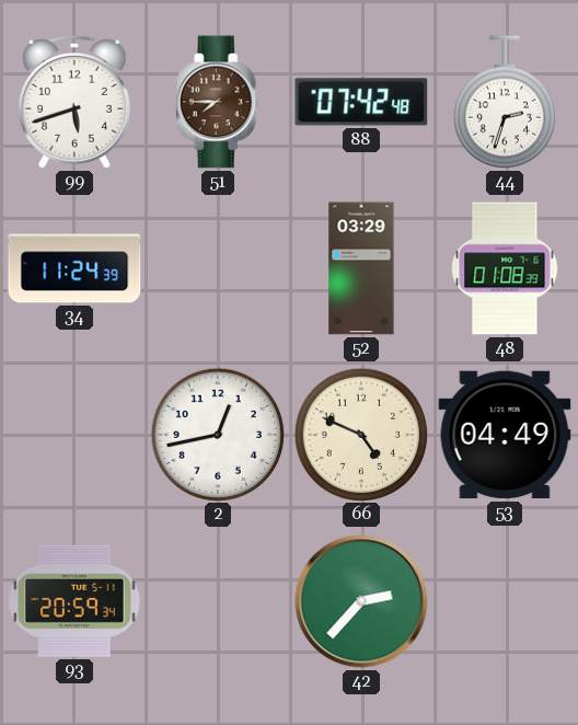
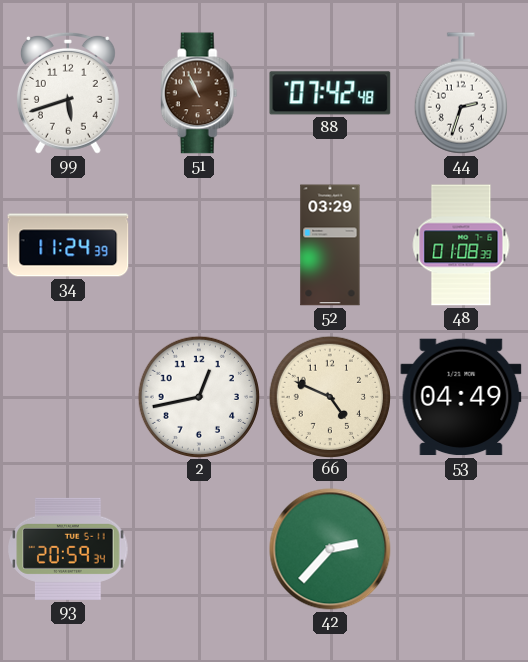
51: 7:45 -> 10:56
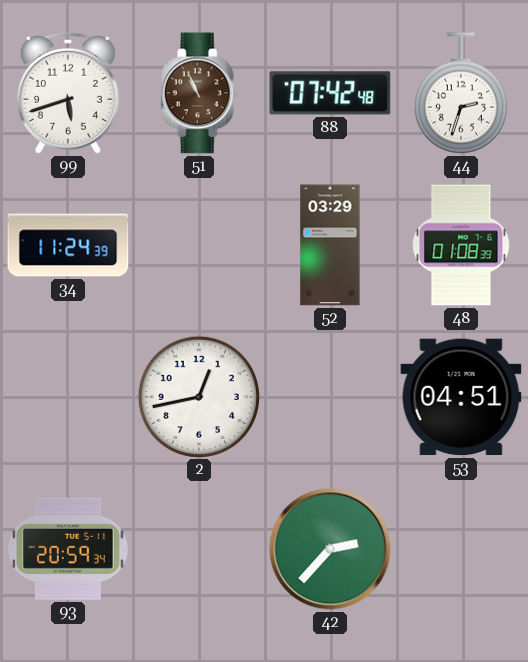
66: 4:49 -> none
53: 04:49 -> 04:51
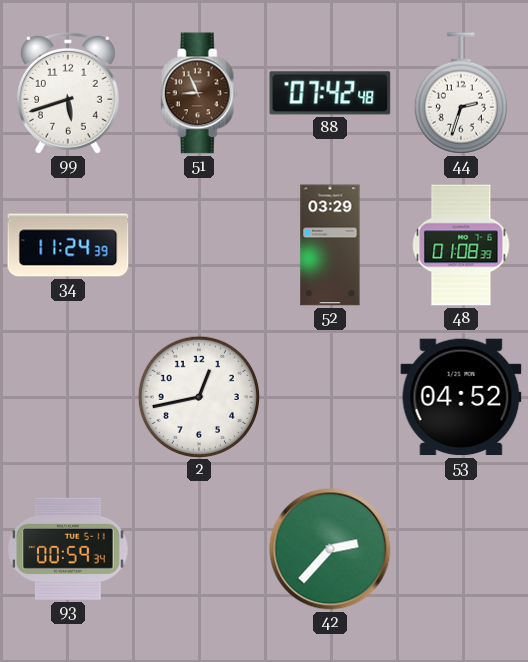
51: 10:56 -> 8:56
53: 04:51 -> 04:52
93: 20:59 -> 00:59
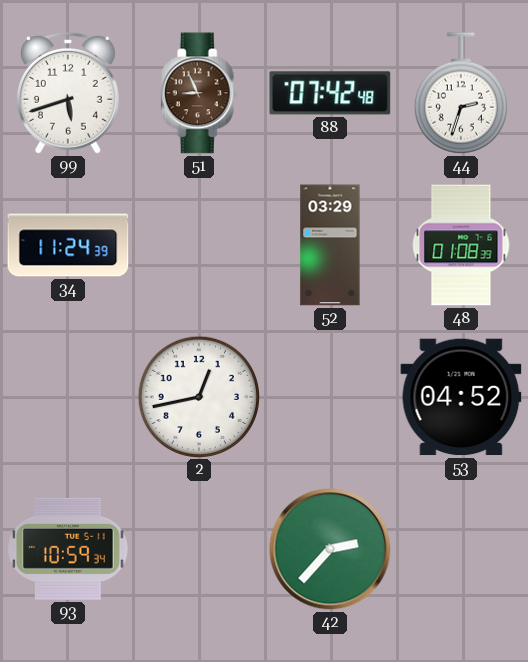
93: 00:59 -> 10:59
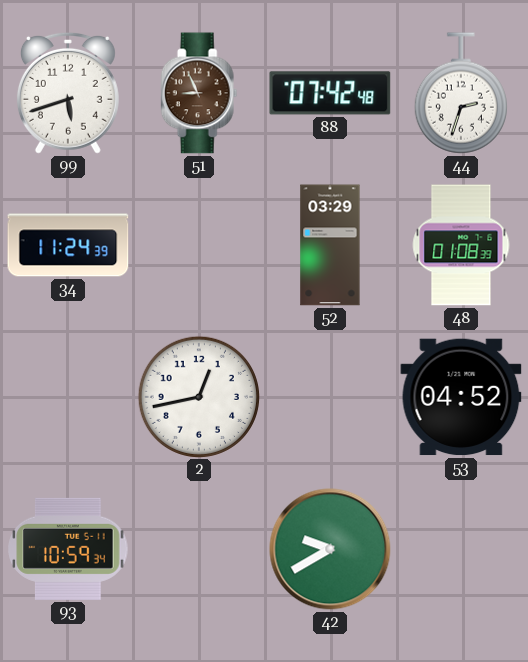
42: 2:37 -> 9:40
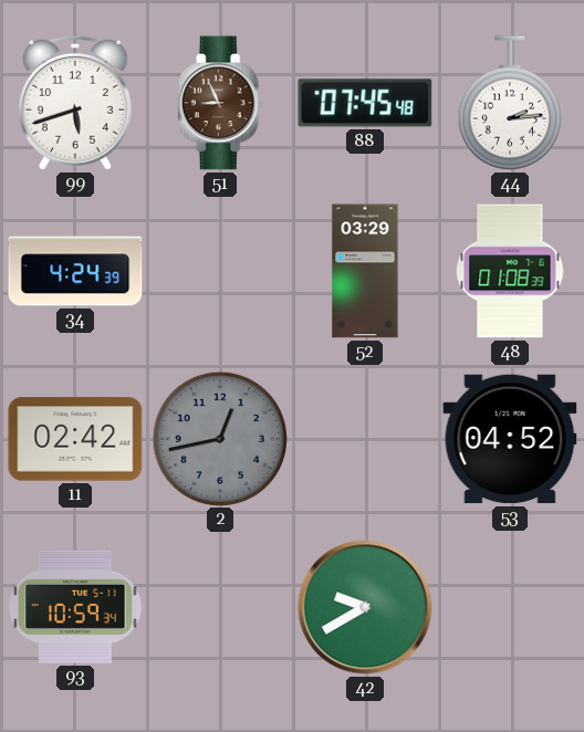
88: 07:42 -> 07:45
44: 2:33 -> 2:14
34: 11:24 -> 4:24
11: none -> 02:42
2 dial: white -> grey
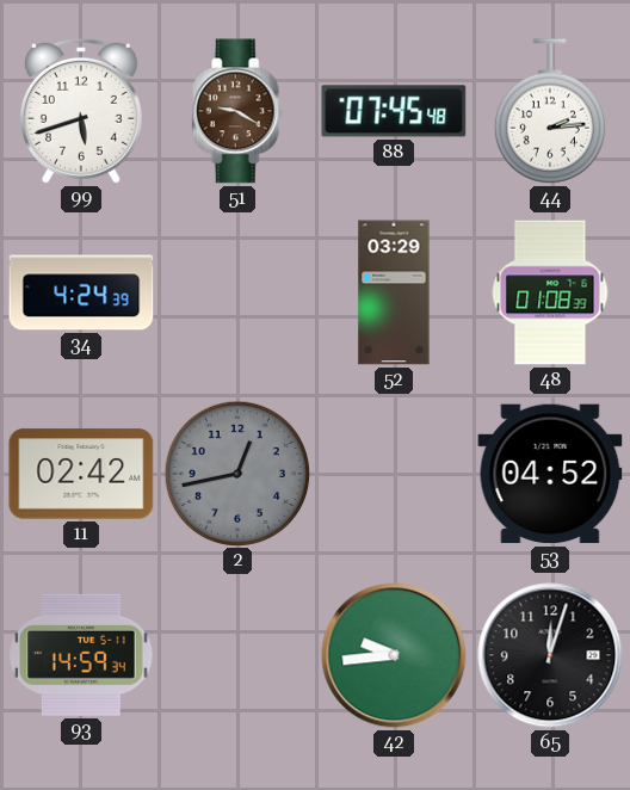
51: 8:56 -> 9:20
93: 10:59 -> 14:59
42: 9:40 -> 9:44
65: none -> 12:03
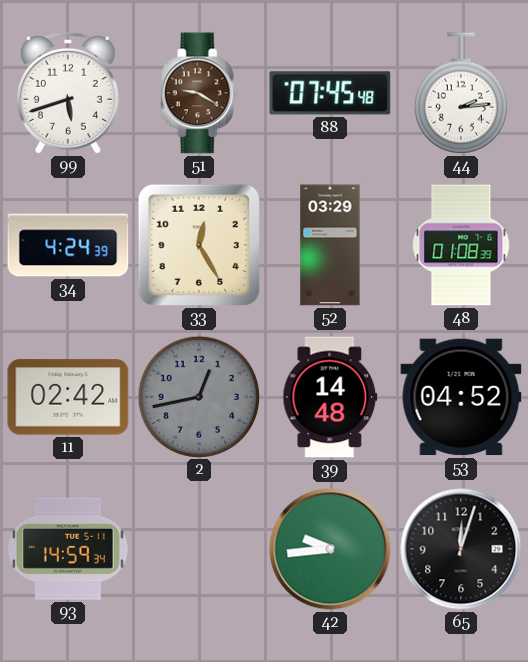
33: none -> 12:25
39: none -> 14:48
